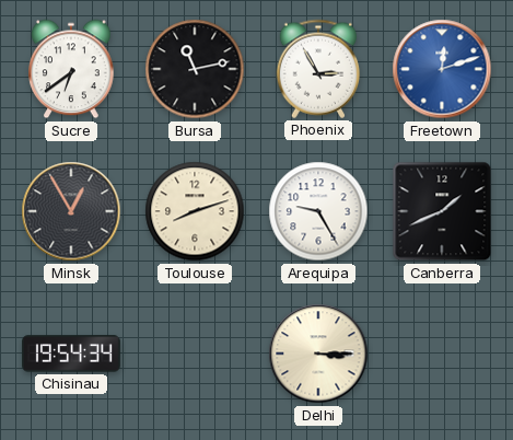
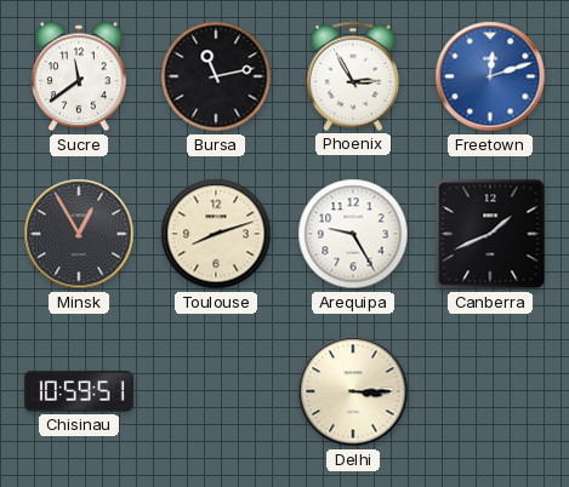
Sucre: 6:39 -> 11:39
Chisinau: 19:54 -> 10:59
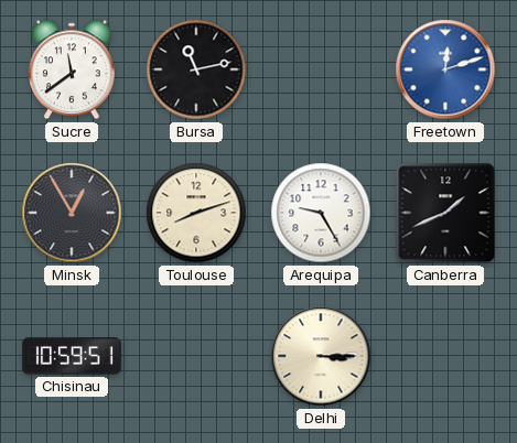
Phoenix: 2:55 -> none
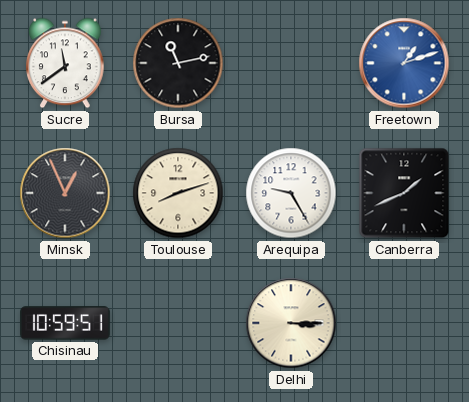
Freetown: 12:12 -> 1:12
Minsk: 12:55 -> 12:56
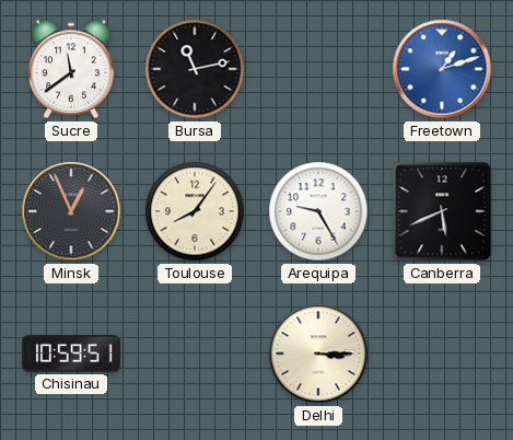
Toulouse: 8:12 -> 8:06
Canberra: 1:41 -> 5:41
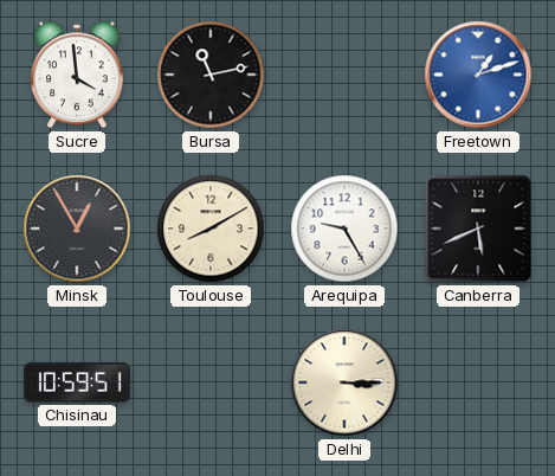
Sucre: 11:39 -> 3:59
Minsk: 12:56 -> 12:55
Toulouse: 8:06 -> 8:10
